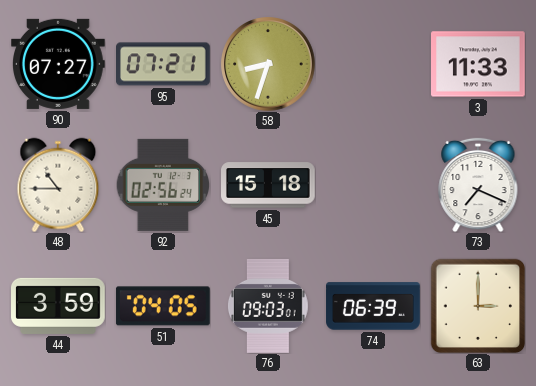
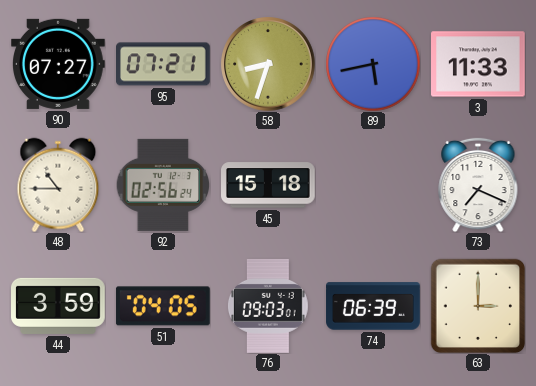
89: none -> 5:43
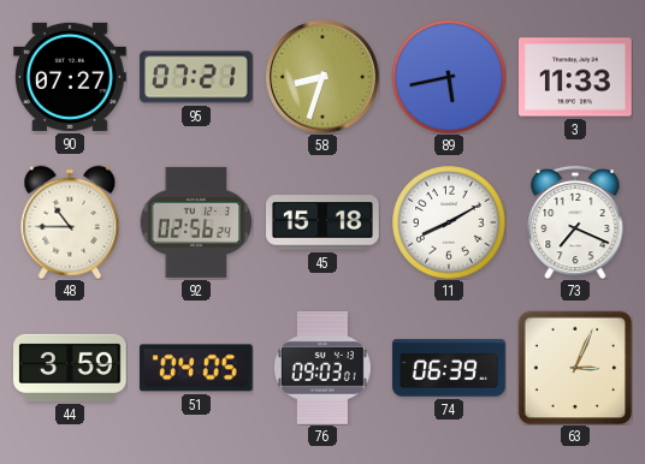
11: none -> 8:10
63: 3:00 -> 3:04
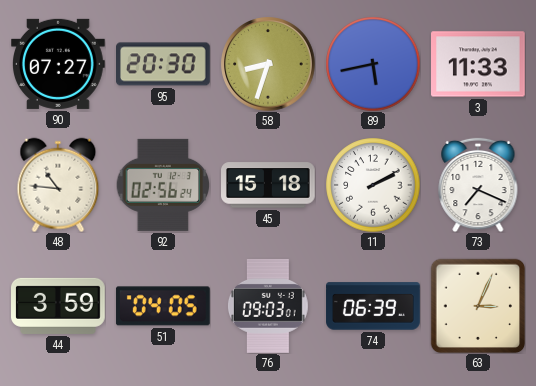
95: 07:21 -> 20:30
48: 10:45 -> 10:46
11: 8:10 -> 2:10
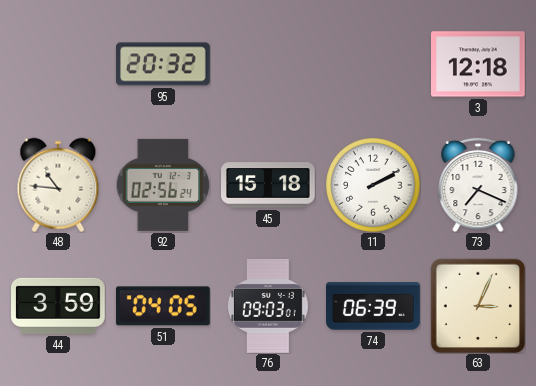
90: 07:27 -> none
95: 20:30 -> 20:32
58: 8:33 -> none
89: 5:43 -> none
3: 11:33 -> 12:18
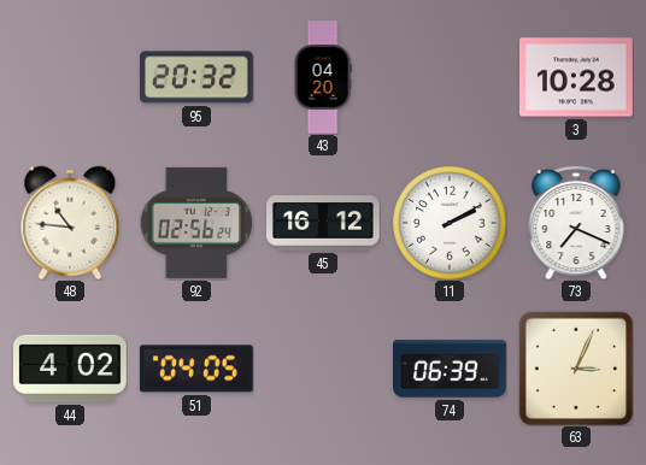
43: none -> 04:20
3: 12:18 -> 10:28
45: 15:18 -> 16:12
44: 3:59 -> 4:02
76: 09:03 -> none
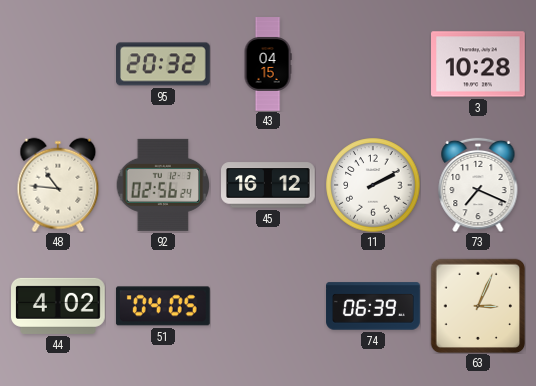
43: 04:20 -> 04:15
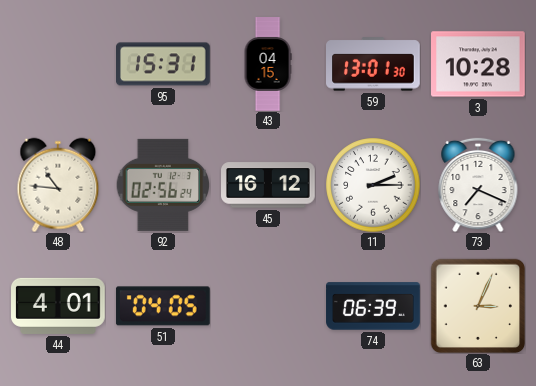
95: 20:32 -> 15:31
59: none -> 13:01
11: 2:10 -> 2:15
44: 4:02 -> 4:01
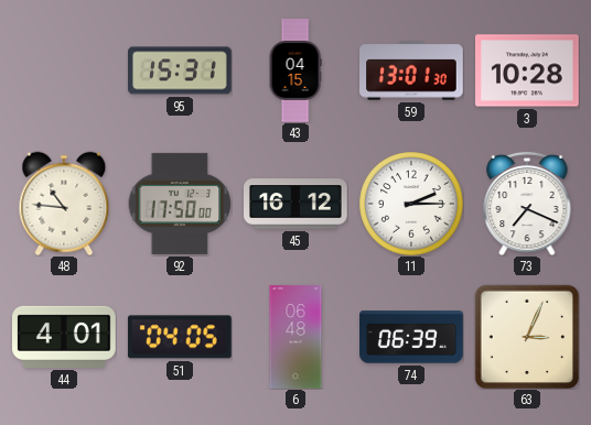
92: 02:56 -> 17:50
6: none -> 06:48
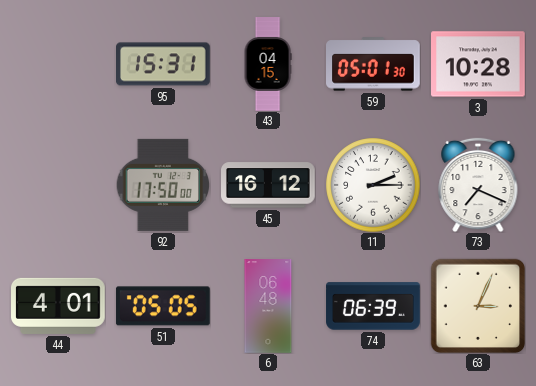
59: 13:01 -> 05:01
48: 10:46 -> none
51: 04:05 -> 05:05
